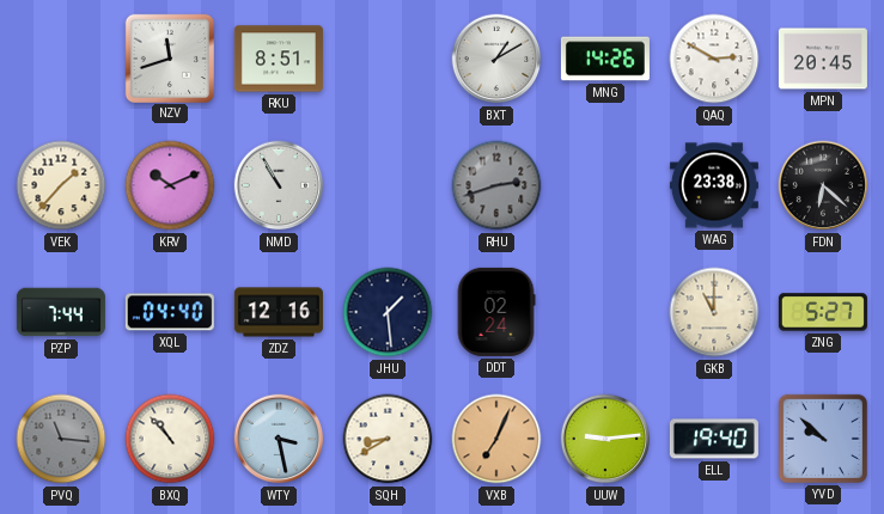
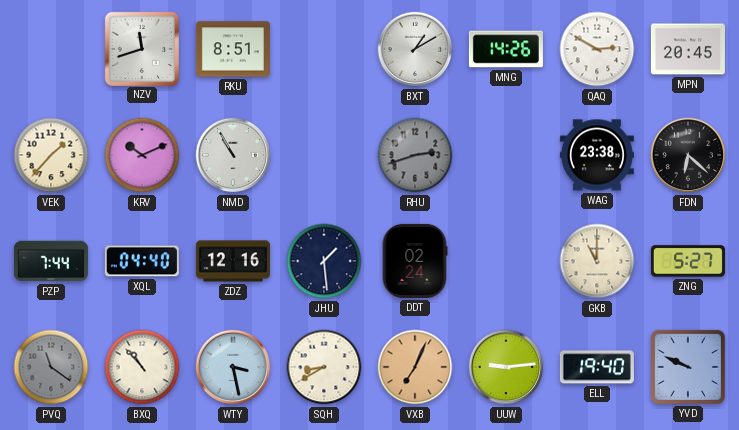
PVQ: 11:16 -> 11:21
YVD: 9:52 -> 9:49
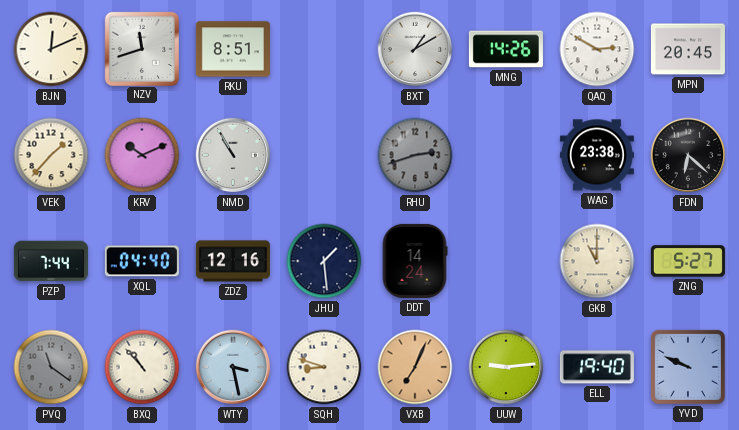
BJN: none -> 12:11
DDT: 02:24 -> 14:24
SQH: 8:40 -> 8:48
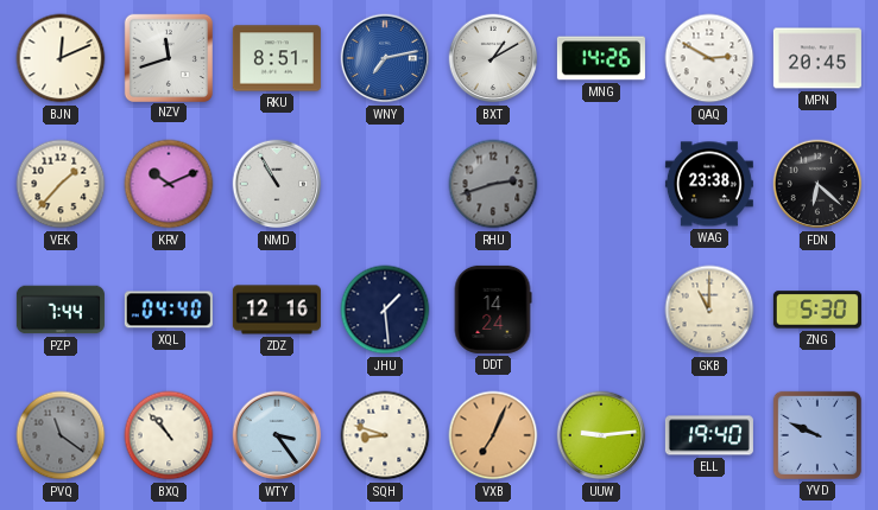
WNY: none -> 7:13
ZNG: 5:27 -> 5:30
WTY: 3:28 -> 3:24
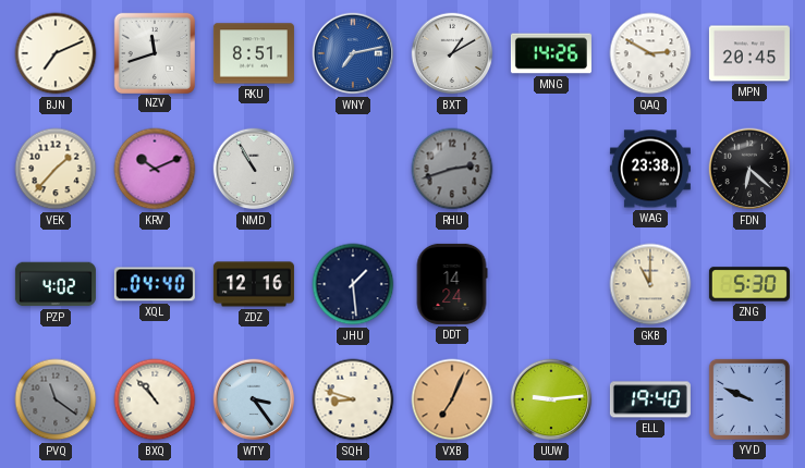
BJN: 12:11 -> 7:11
PZP: 7:44 -> 4:02
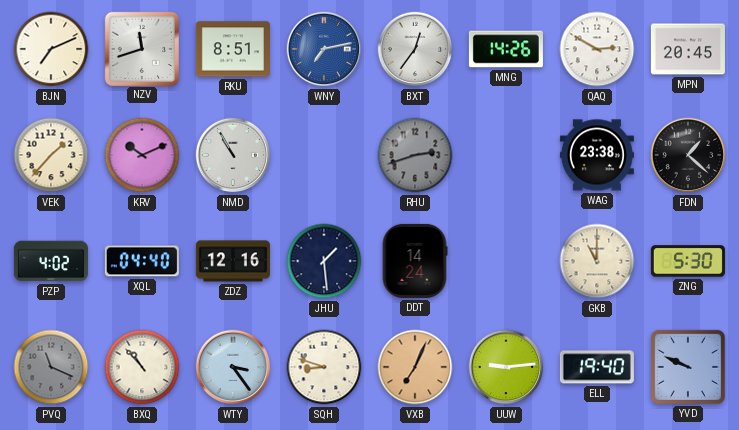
BXT: 1:10 -> 12:36
FDN: 6:22 -> 1:22
PVQ: 11:21 -> 11:19
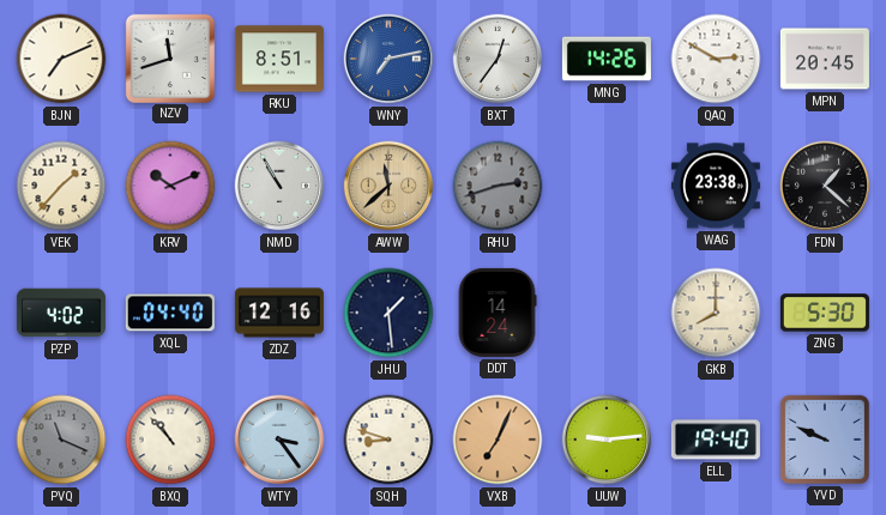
AWW: none -> 11:38
GKB: 11:00 -> 8:00
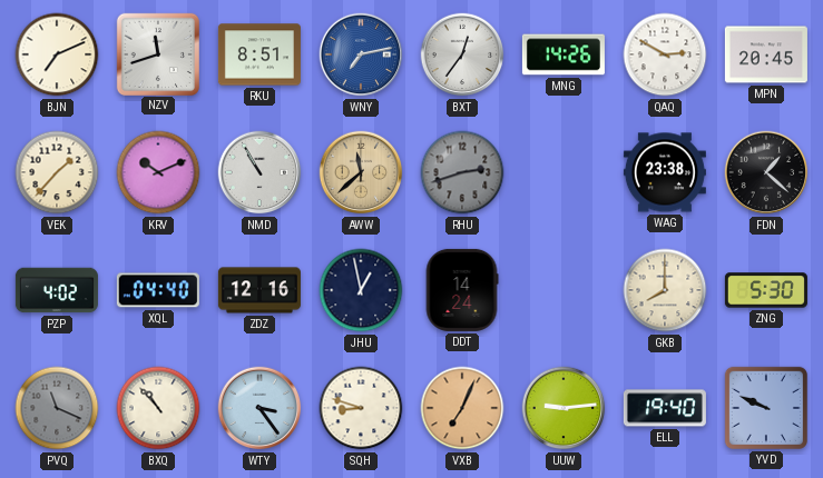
JHU: 1:29 -> 12:58
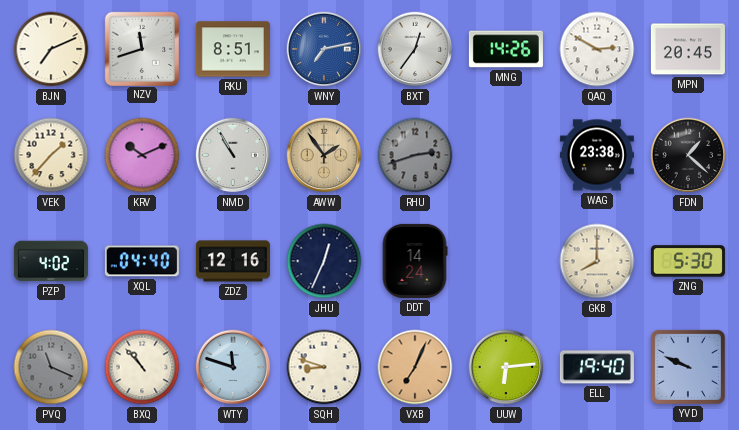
AWW: 11:38 -> 1:54
JHU: 12:58 -> 12:34
WTY: 3:24 -> 11:48
UUW: 9:14 -> 6:14
